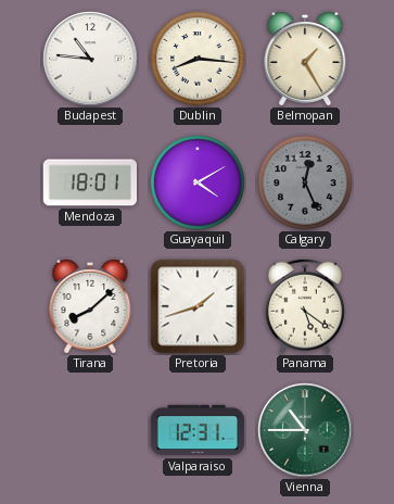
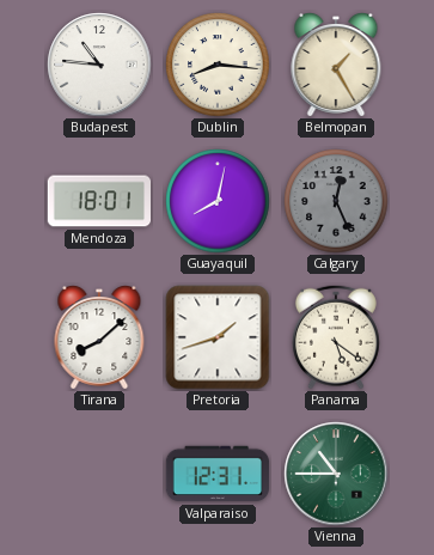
Guayaquil: 4:10 -> 8:02
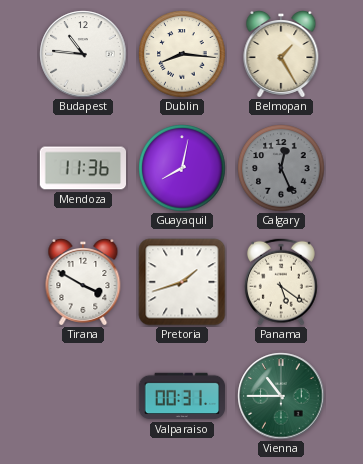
Mendoza: 18:01 -> 11:36
Tirana: 8:08 -> 3:50
Valparaiso: 12:31 -> 00:31
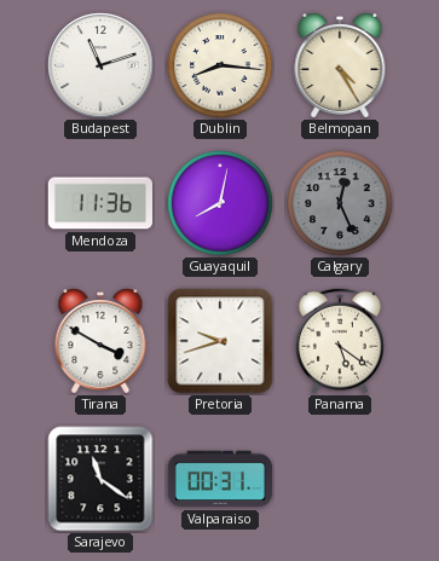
Budapest: 10:46 -> 11:12
Belmopan: 1:25 -> 4:25
Pretoria: 1:42 -> 9:42
Sarajevo: none -> 11:21
Vienna: 10:45 -> none
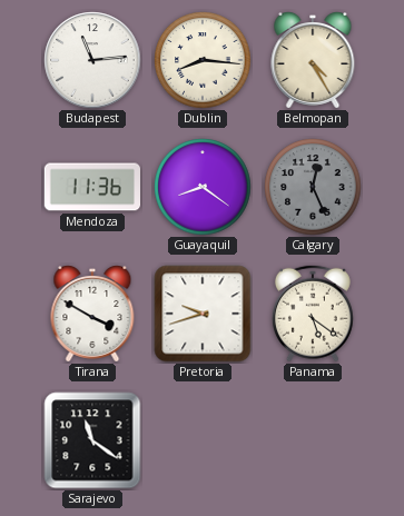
Budapest: 11:12 -> 11:14
Guayaquil: 8:02 -> 8:21
Valparaiso: 00:31 -> none
